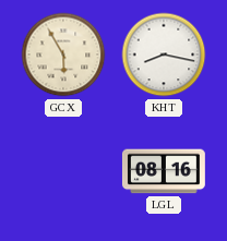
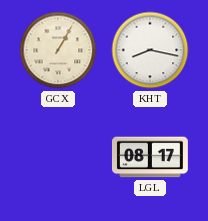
GCX: 5:55 -> 1:05
LGL: 08:16 -> 08:17
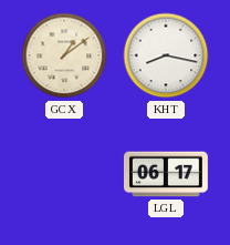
GCX: 1:05 -> 1:09
LGL: 08:17 -> 06:17
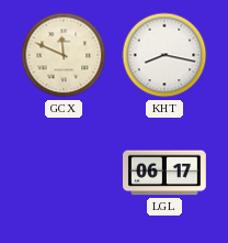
GCX: 1:09 -> 11:49
